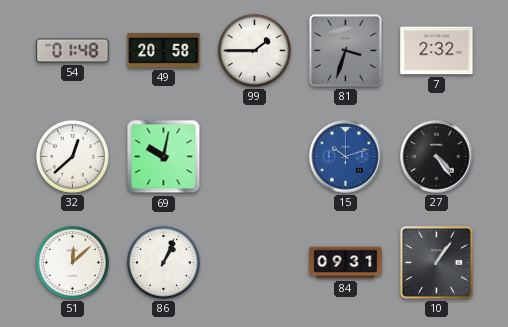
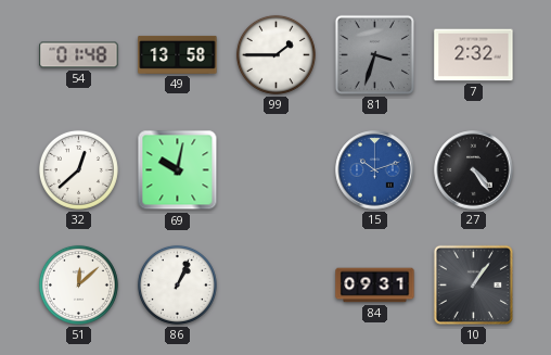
49: 20:58 -> 13:58
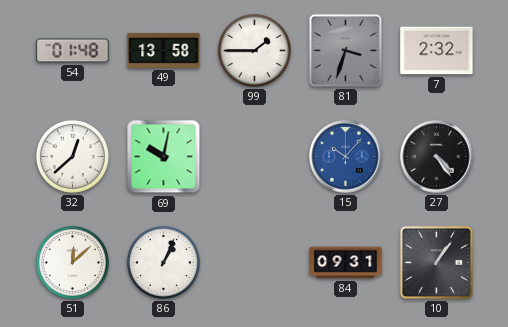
15: 10:12 -> 10:07
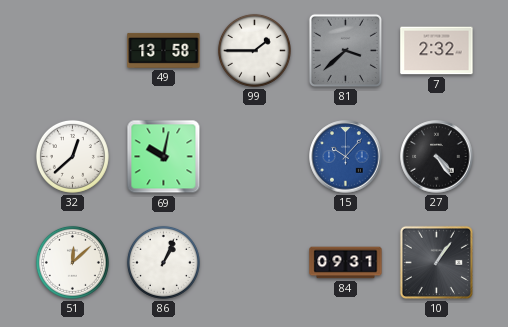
54: 01:48 -> none
81: 3:33 -> 3:38
